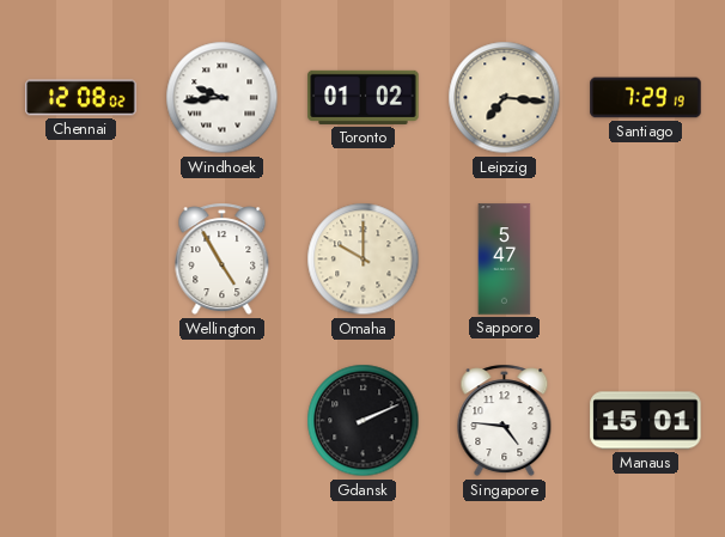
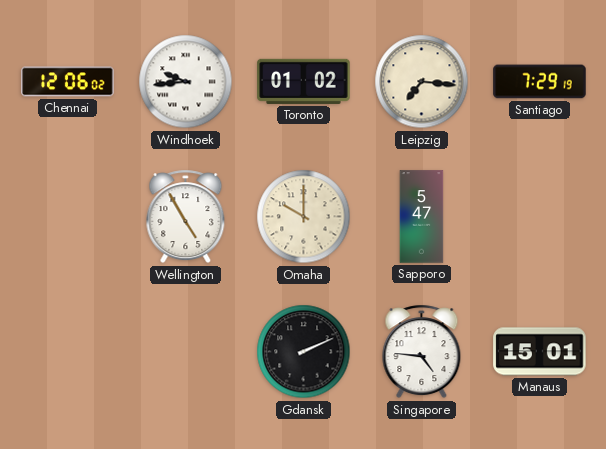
Chennai: 12:08 -> 12:06
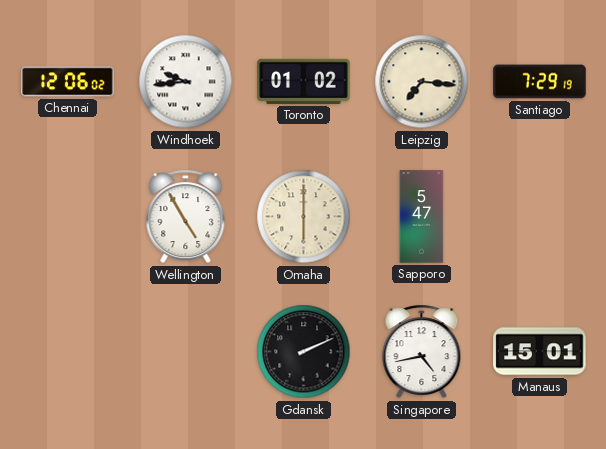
Omaha: 10:00 -> 6:00
Singapore: 4:46 -> 4:43
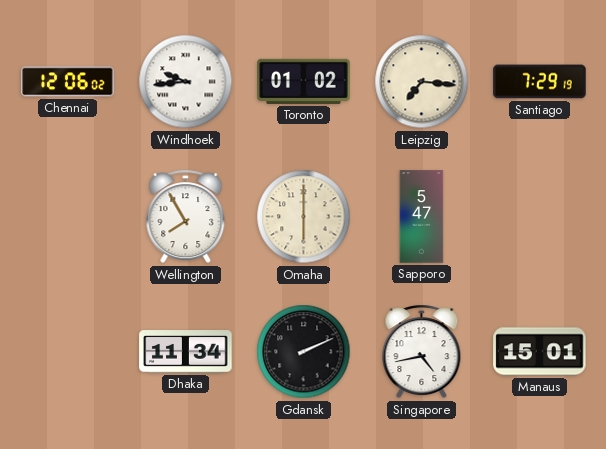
Wellington: 4:55 -> 7:55
Dhaka: none -> 11:34
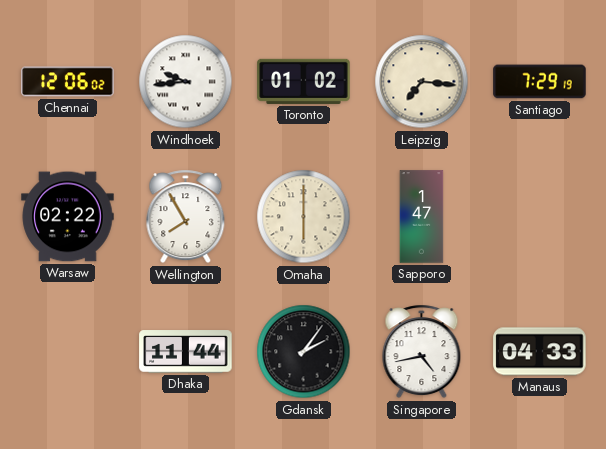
Warsaw: none -> 02:22
Sapporo: 5:47 -> 1:47
Dhaka: 11:34 -> 11:44
Gdansk: 2:11 -> 2:06
Manaus: 15:01 -> 04:33
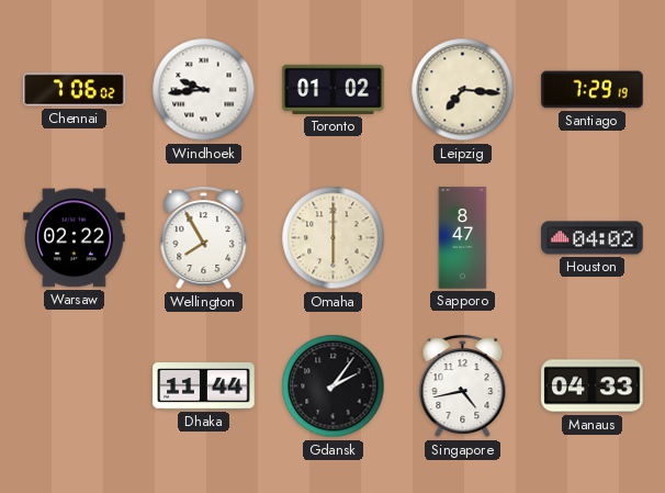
Chennai: 12:06 -> 7:06
Sapporo: 1:47 -> 8:47
Houston: none -> 04:02
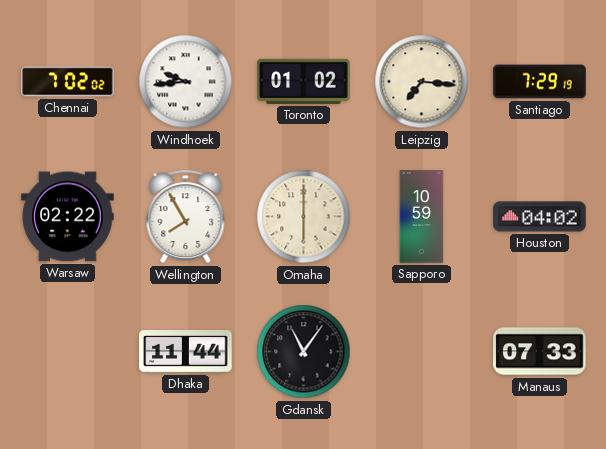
Chennai: 7:06 -> 7:02
Sapporo: 8:47 -> 10:59
Gdansk: 2:06 -> 11:06
Singapore: 4:43 -> none
Manaus: 04:33 -> 07:33
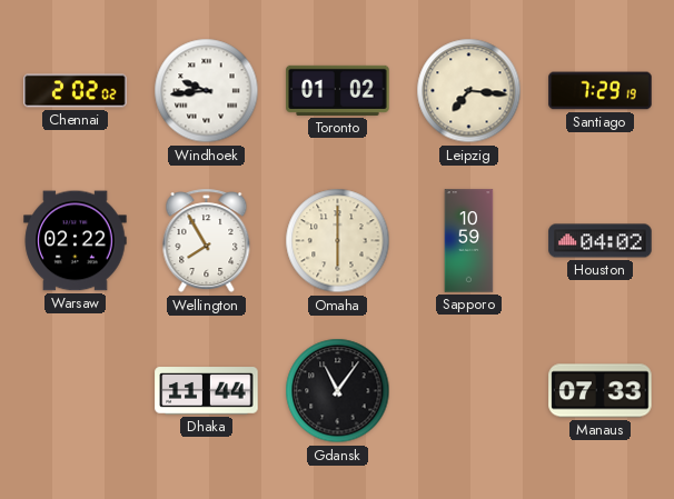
Chennai: 7:02 -> 2:02
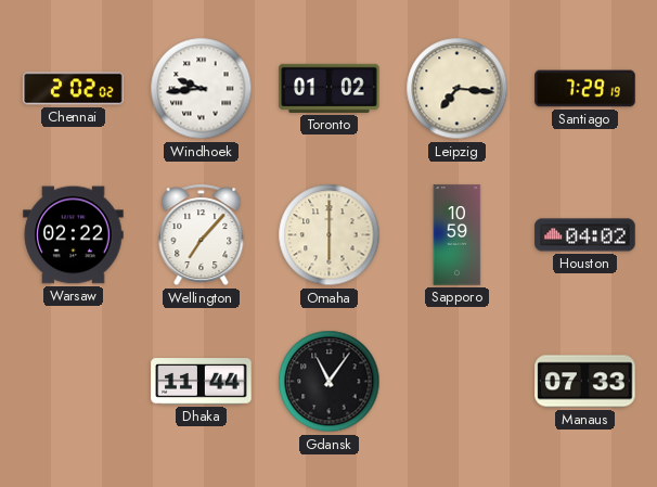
Wellington: 7:55 -> 7:07
